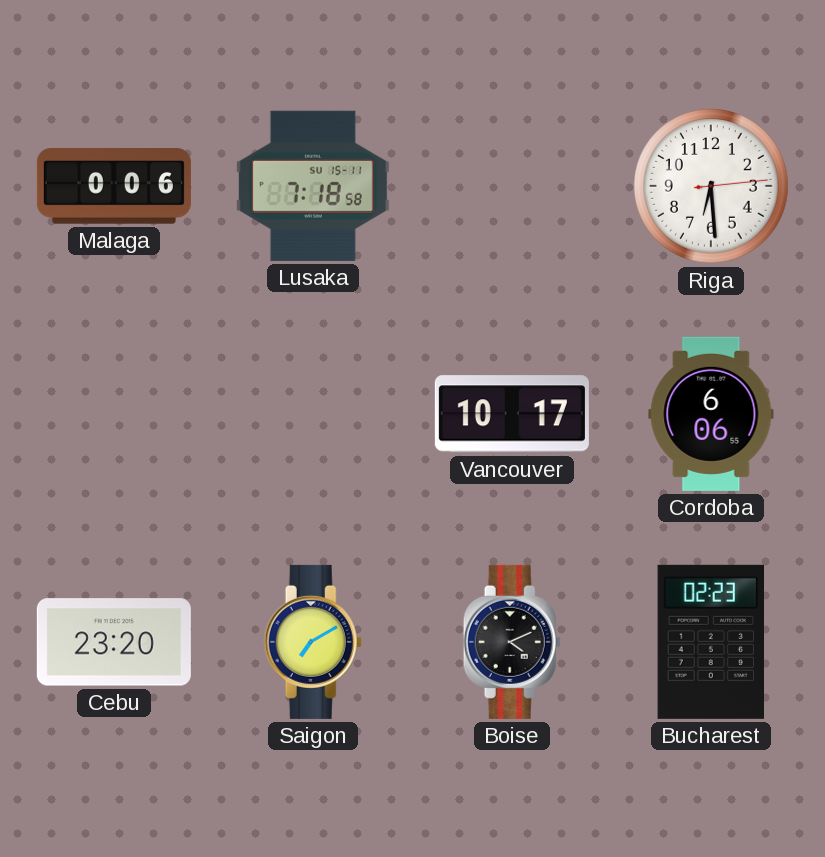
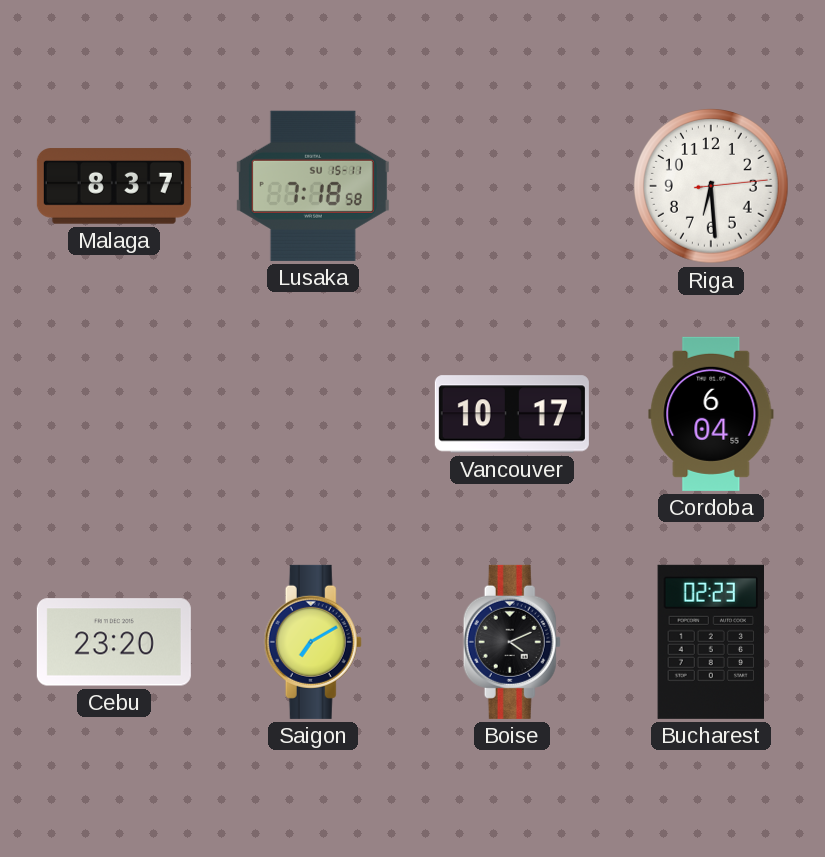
Malaga: 0:06 -> 8:37
Cordoba: 6:06 -> 6:04
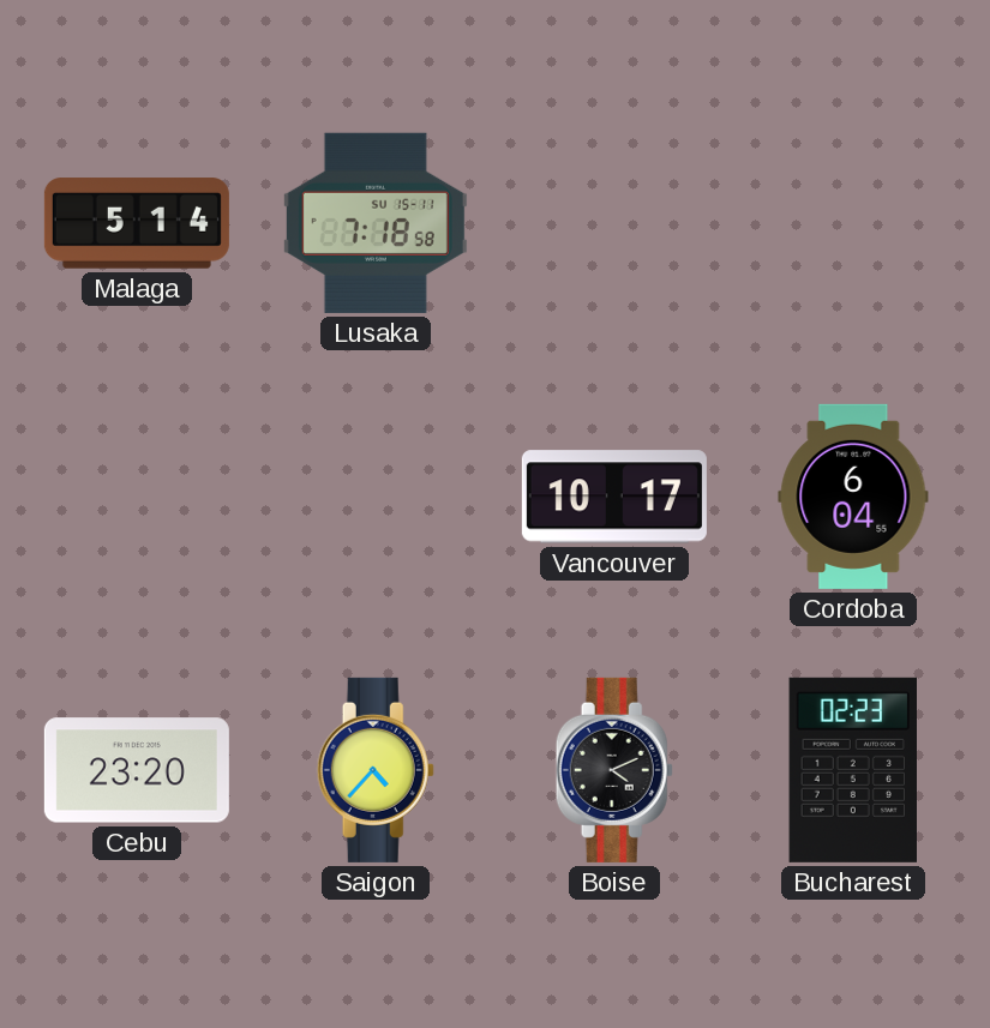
Malaga: 8:37 -> 5:14
Riga: 6:29 -> none
Saigon: 7:10 -> 4:37
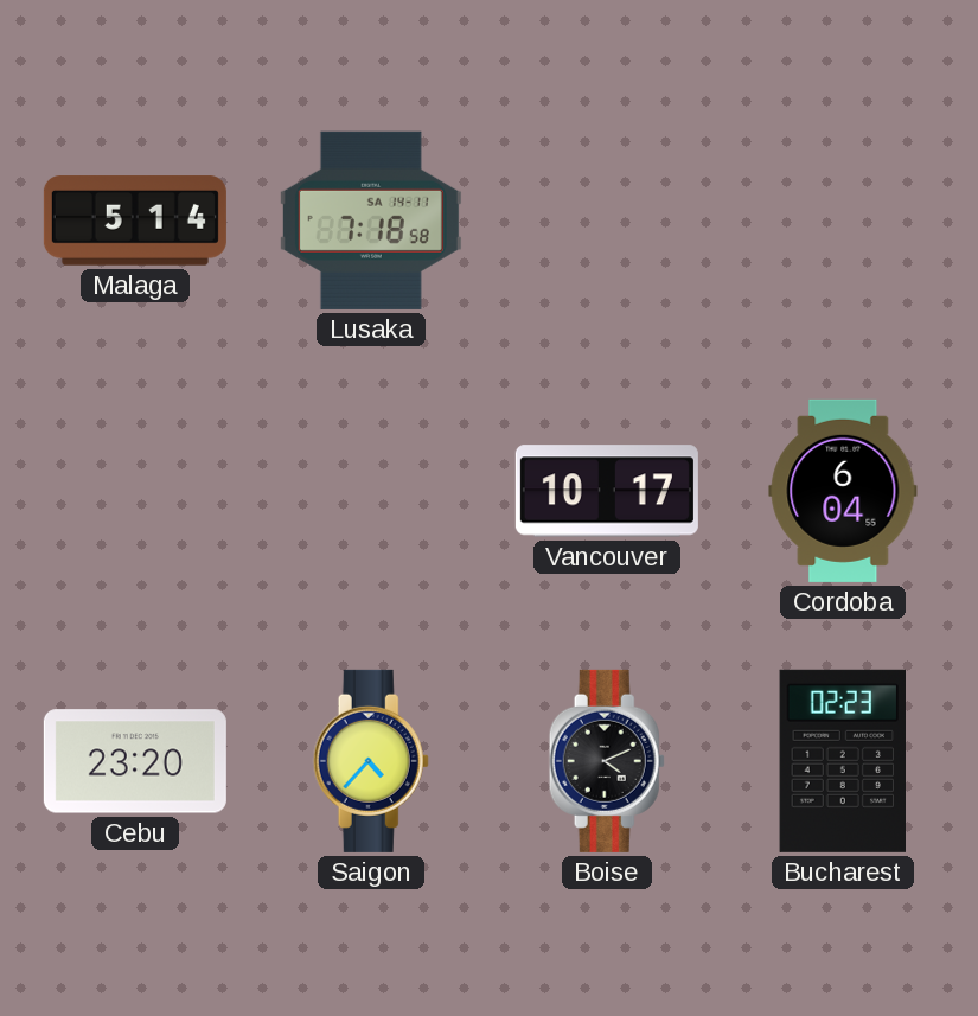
Lusaka date: SU 15-11 -> SA 14-11
